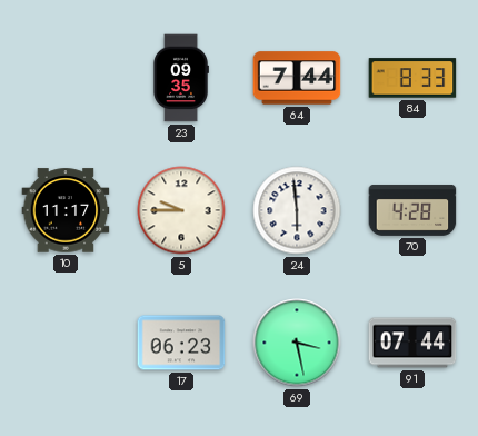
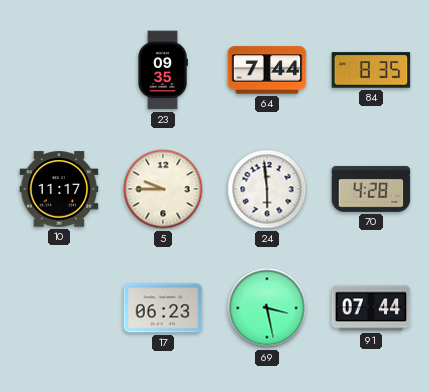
84: 8:33 -> 8:35
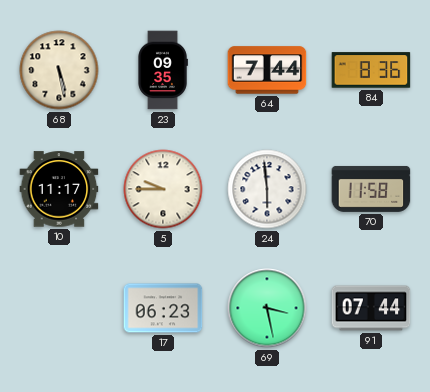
68: none -> 5:28
84: 8:35 -> 8:36
70: 4:28 -> 11:58
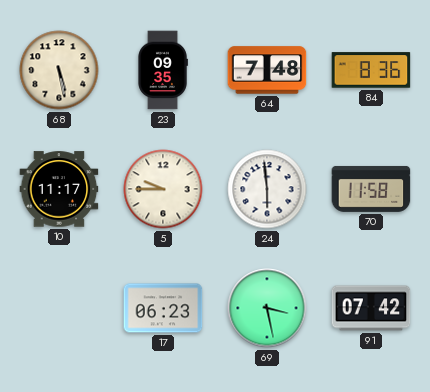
64: 7:44 -> 7:48
91: 07:44 -> 07:42
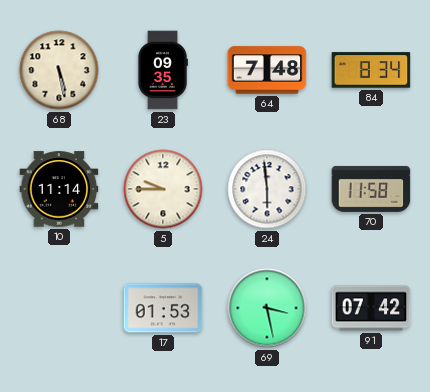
84: 8:36 -> 8:34
10: 11:17 -> 11:14
17: 06:23 -> 01:53
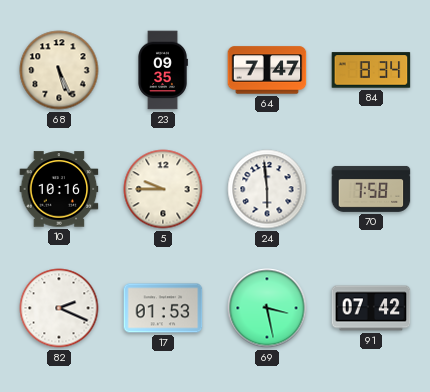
68: 5:28 -> 5:26
64: 7:48 -> 7:47
10: 11:14 -> 10:16
70: 11:58 -> 7:58
82: none -> 2:19
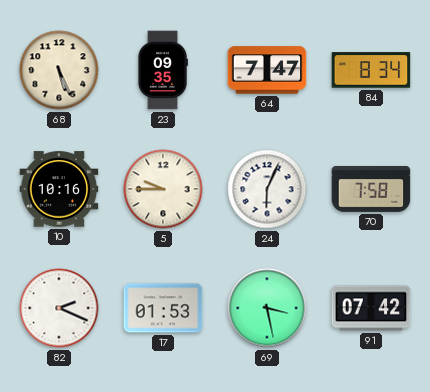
24: 5:59 -> 6:04
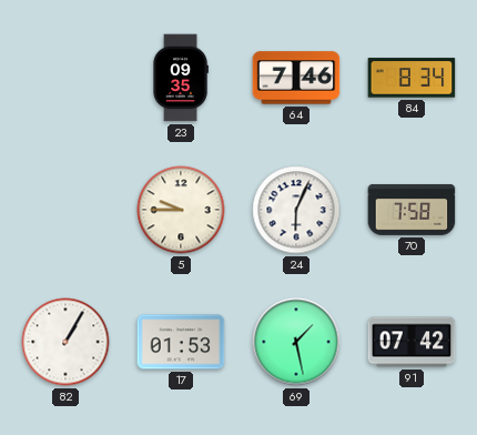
68: 5:26 -> none
64: 7:47 -> 7:46
10: 10:16 -> none
82: 2:19 -> 1:05
69: 3:28 -> 1:28
